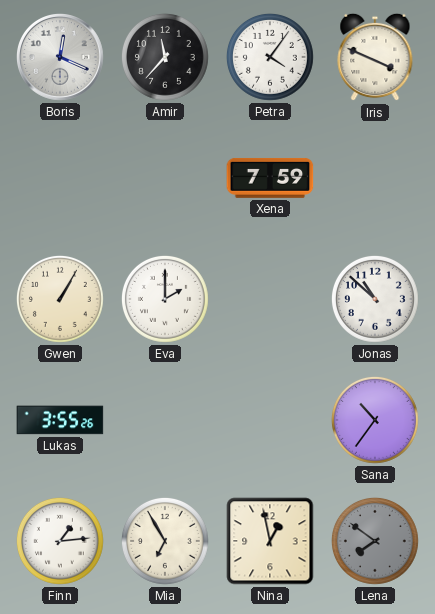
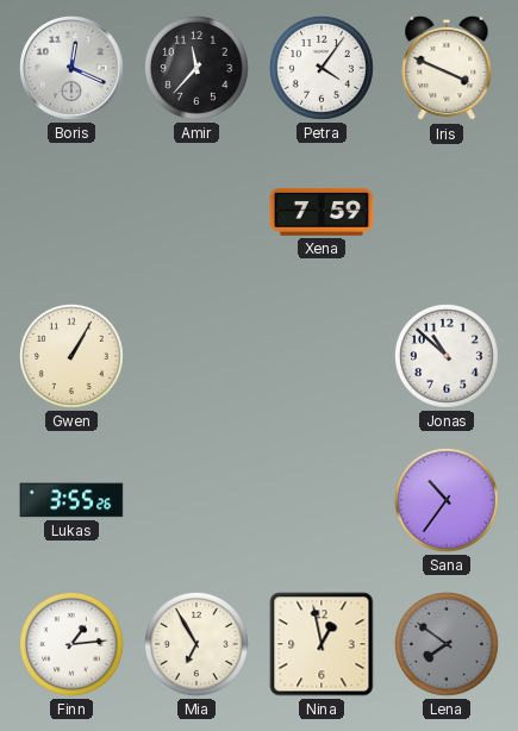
Eva: 2:00 -> none
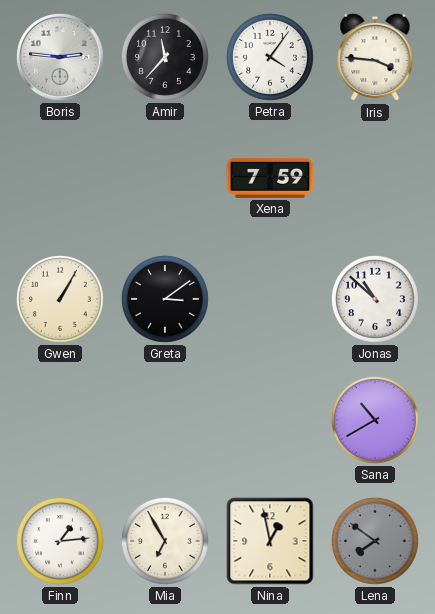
Boris: 12:19 -> 2:46
Iris: 3:49 -> 3:46
Greta: none -> 3:09
Lukas: 3:55 -> none
Sana: 10:36 -> 10:40
